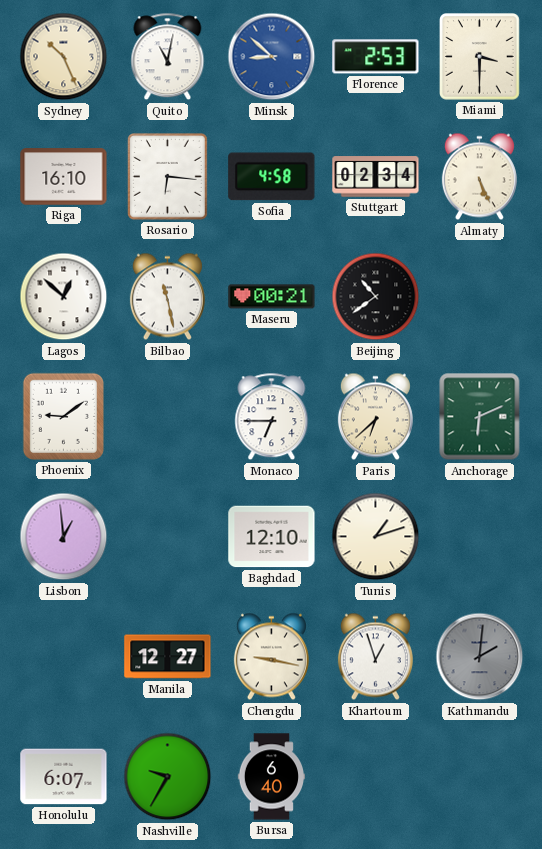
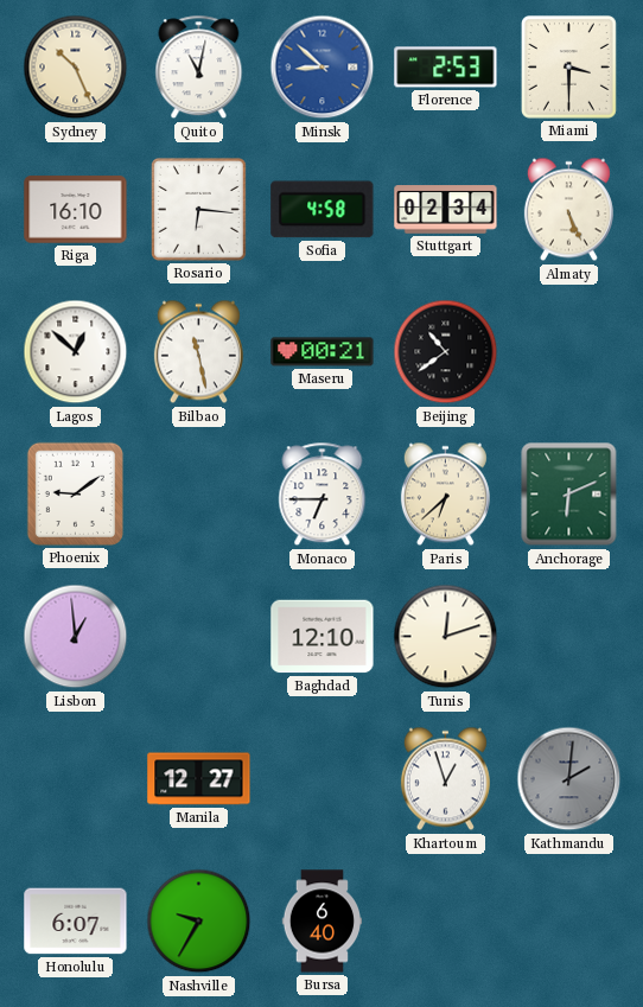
Tunis: 1:12 -> 12:12
Chengdu: 9:17 -> none
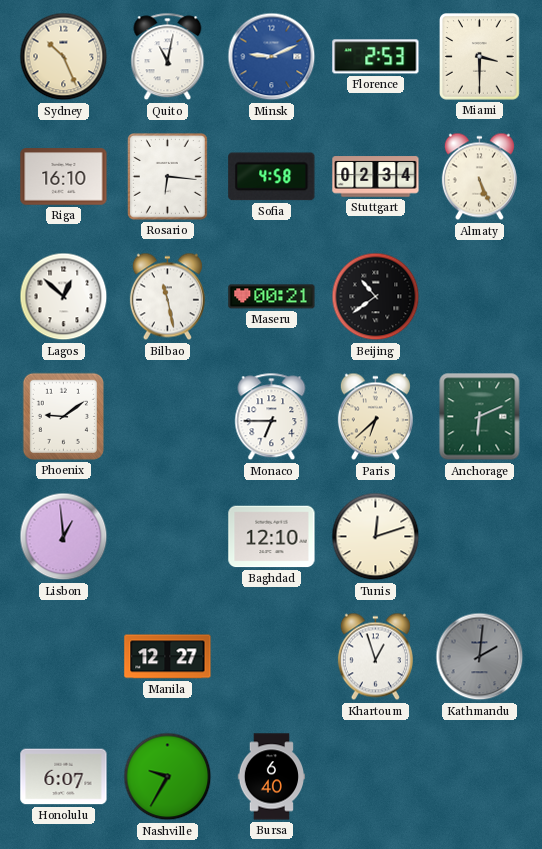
Minsk: 8:52 -> 9:11
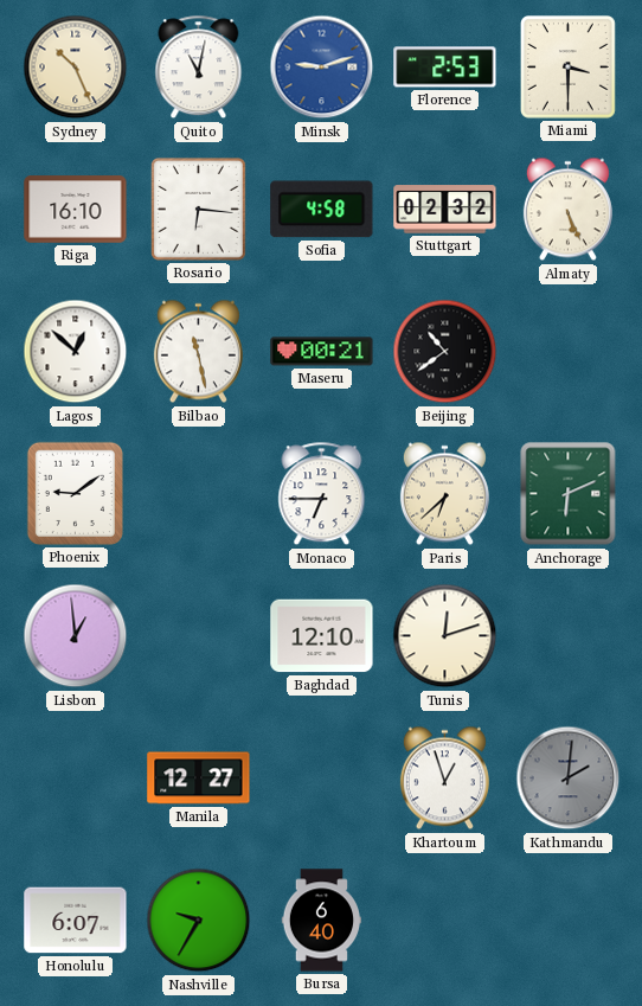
Minsk: 9:11 -> 9:12
Stuttgart: 02:34 -> 02:32
